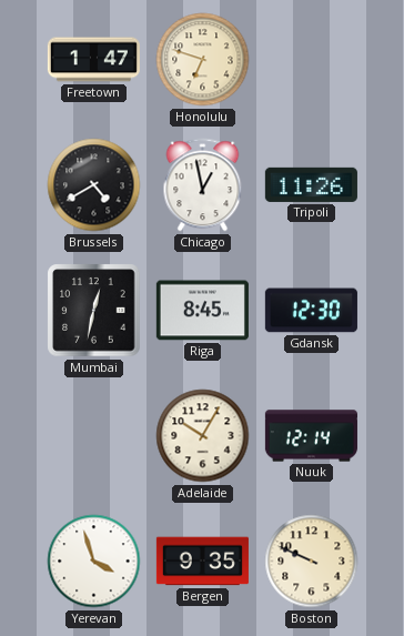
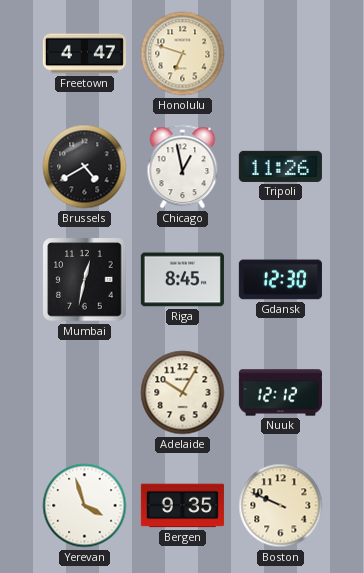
Freetown: 1:47 -> 4:47
Nuuk: 12:14 -> 12:12
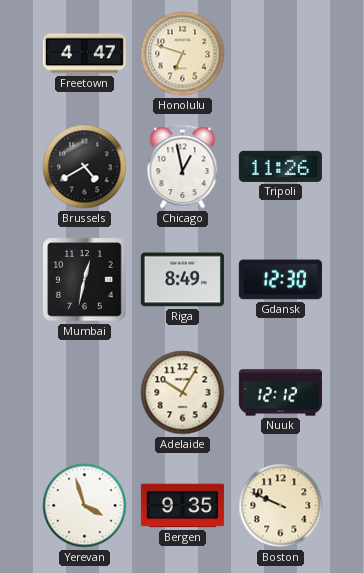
Riga: 8:45 -> 8:49
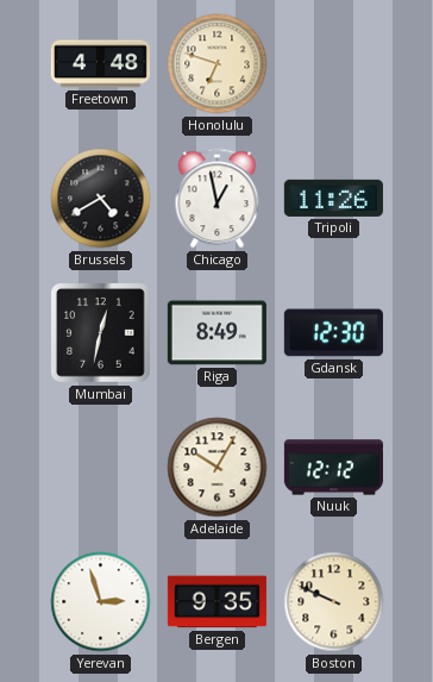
Freetown: 4:47 -> 4:48
Yerevan: 3:57 -> 2:57
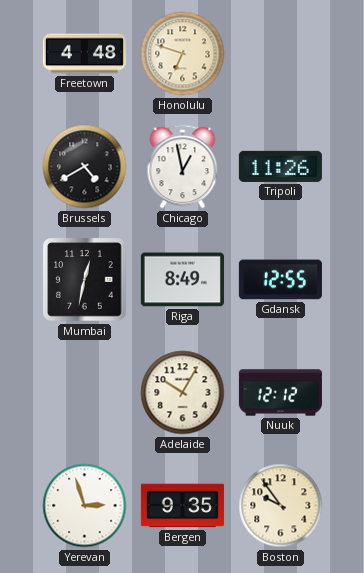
Gdansk: 12:30 -> 12:55
Boston: 9:49 -> 9:54
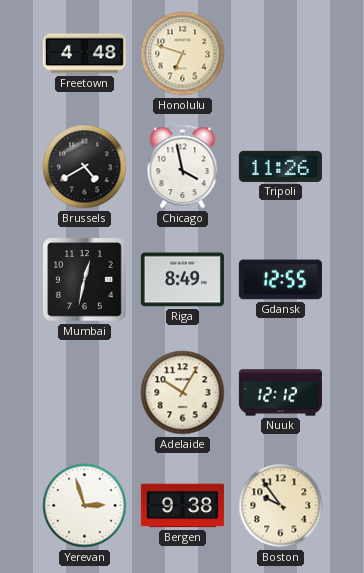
Chicago: 12:58 -> 3:58
Bergen: 9:35 -> 9:38
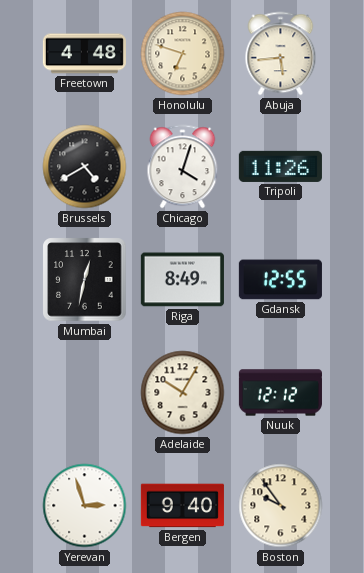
Abuja: none -> 5:44
Chicago: 3:58 -> 4:03
Bergen: 9:38 -> 9:40
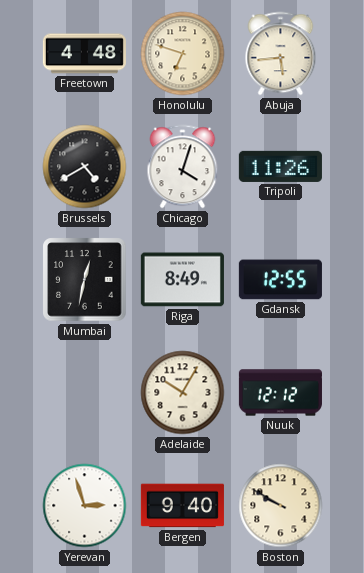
Boston: 9:54 -> 9:50
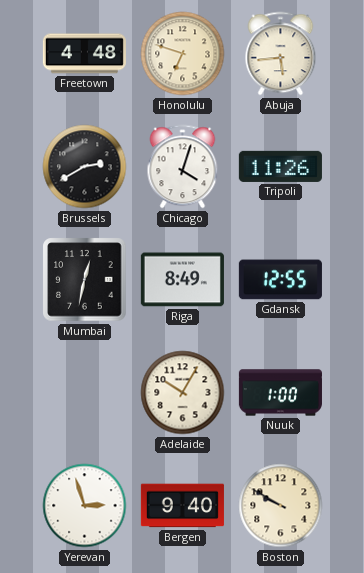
Brussels: 4:40 -> 2:40
Nuuk: 12:12 -> 1:00
